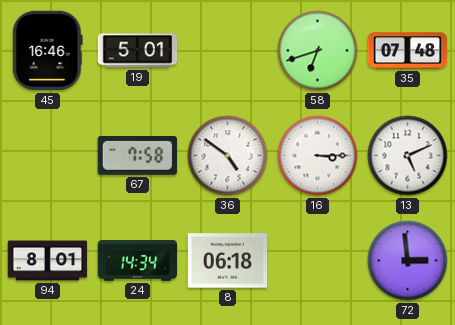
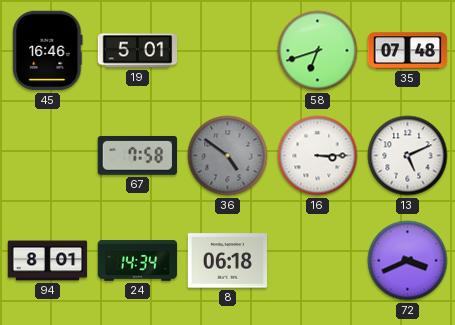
36 dial: white -> grey
72: 2:59 -> 3:41
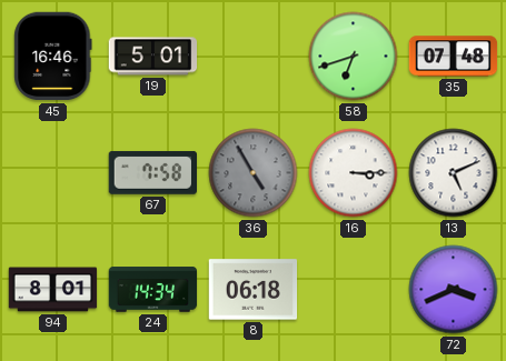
36: 4:51 -> 4:55
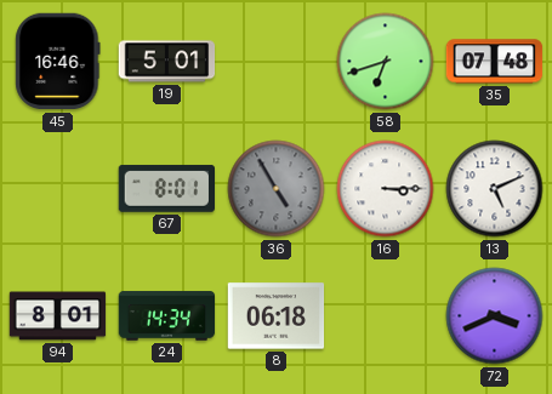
67: 7:58 -> 8:01
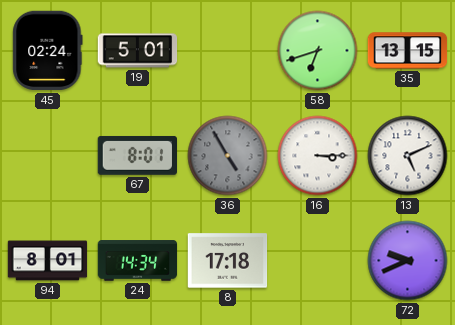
45: 16:46 -> 02:24
35: 07:48 -> 13:15
8: 06:18 -> 17:18
72: 3:41 -> 9:41
